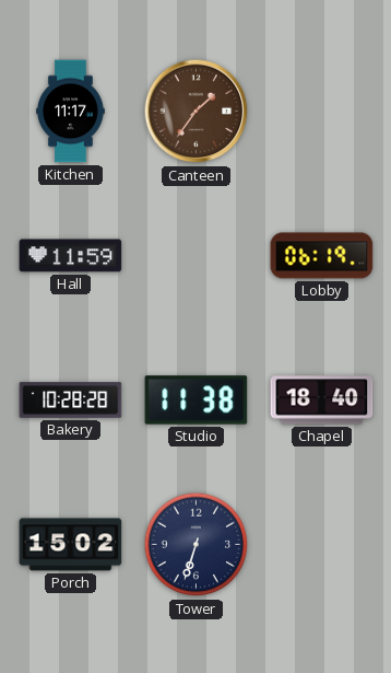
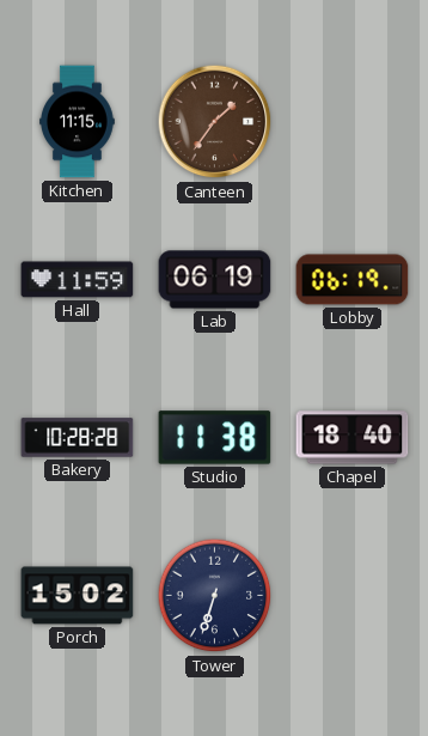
Kitchen: 11:17 -> 11:15
Lab: none -> 06:19
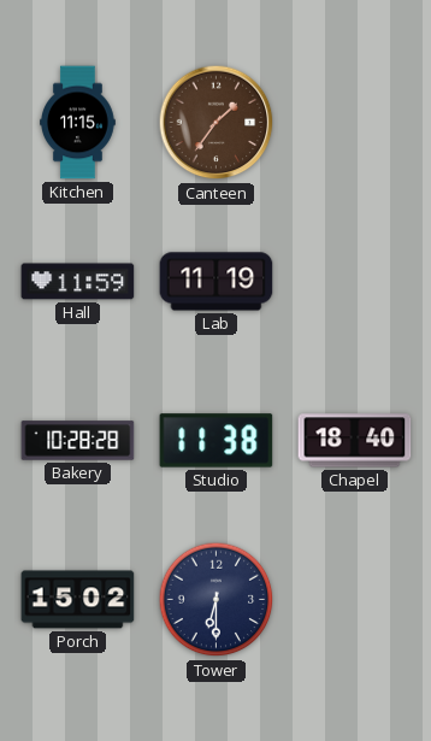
Lab: 06:19 -> 11:19
Lobby: 06:19 -> none
Tower: 6:33 -> 6:30
